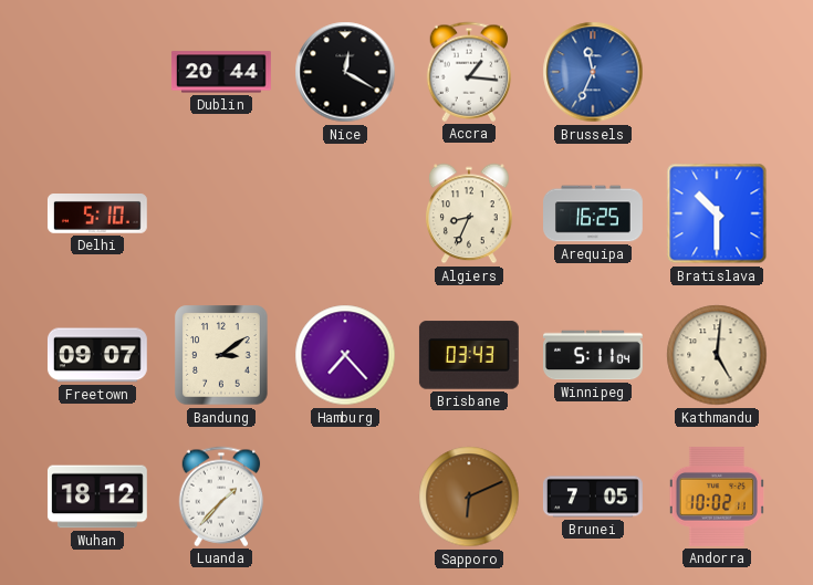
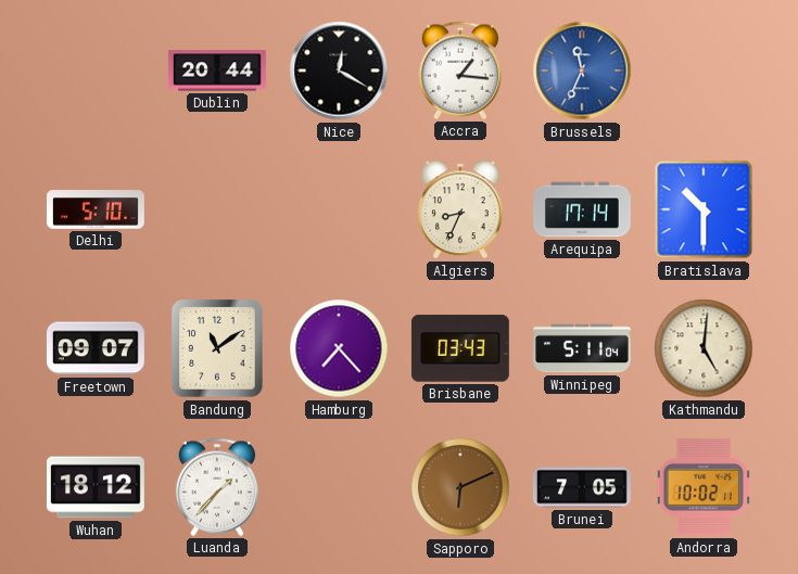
Arequipa: 16:25 -> 17:14
Bandung: 3:09 -> 11:09
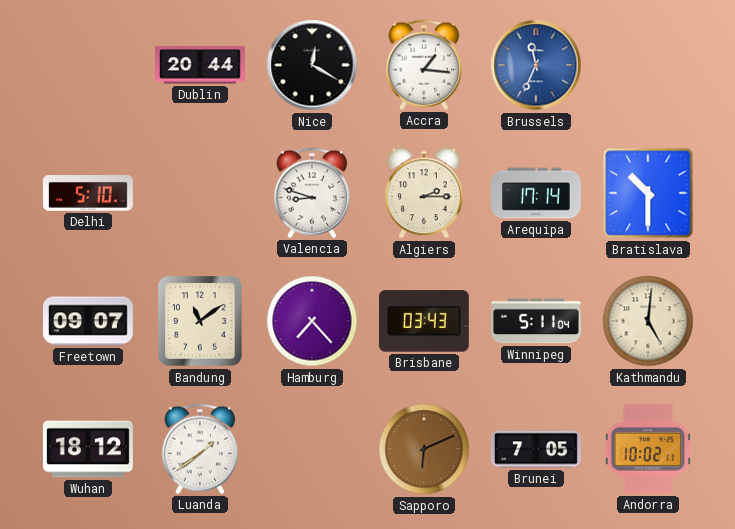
Valencia: none -> 8:48
Algiers: 8:34 -> 2:15
Luanda: 1:37 -> 1:39
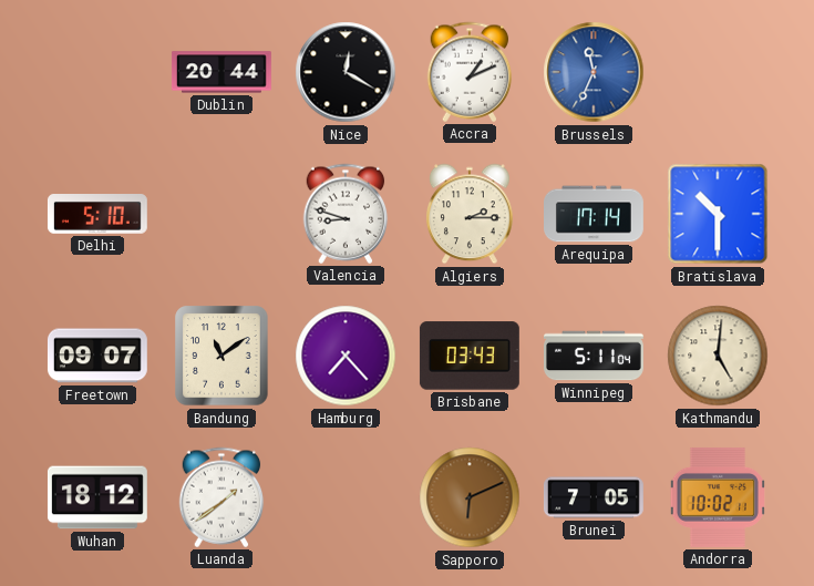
Accra: 1:16 -> 1:11
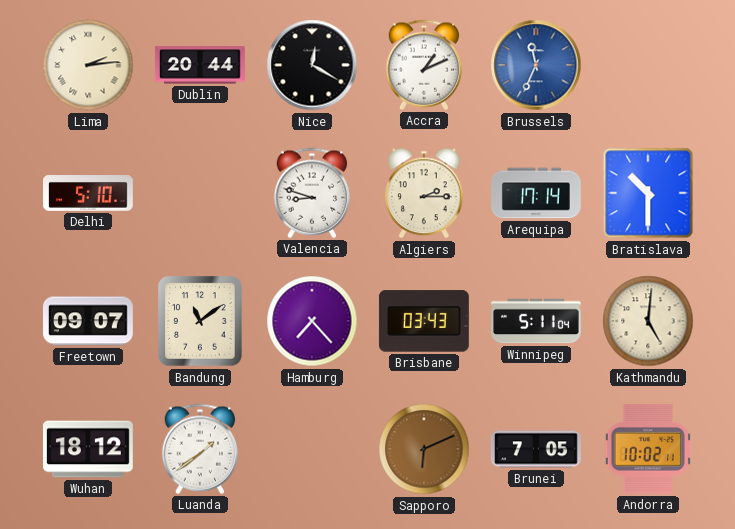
Lima: none -> 2:14
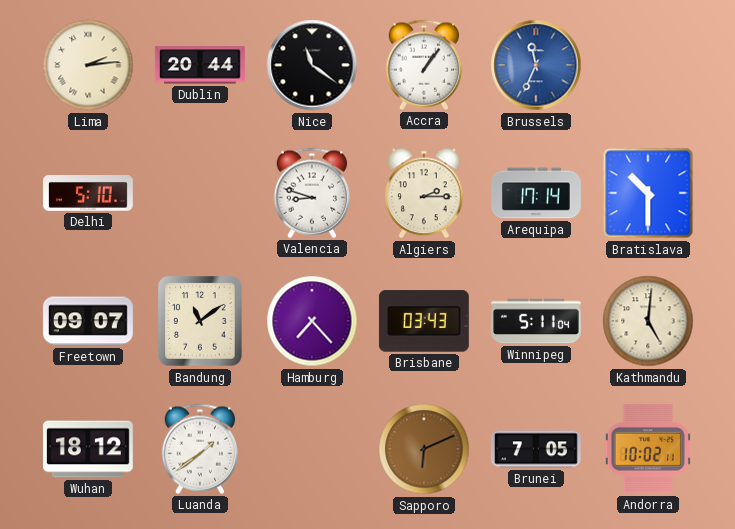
Nice: 12:20 -> 11:21
Accra: 1:11 -> 1:06
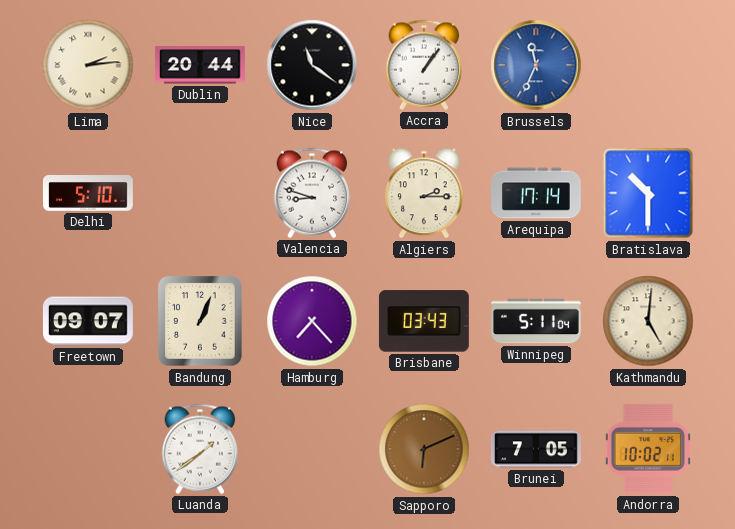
Bandung: 11:09 -> 1:04
Wuhan: 18:12 -> none
